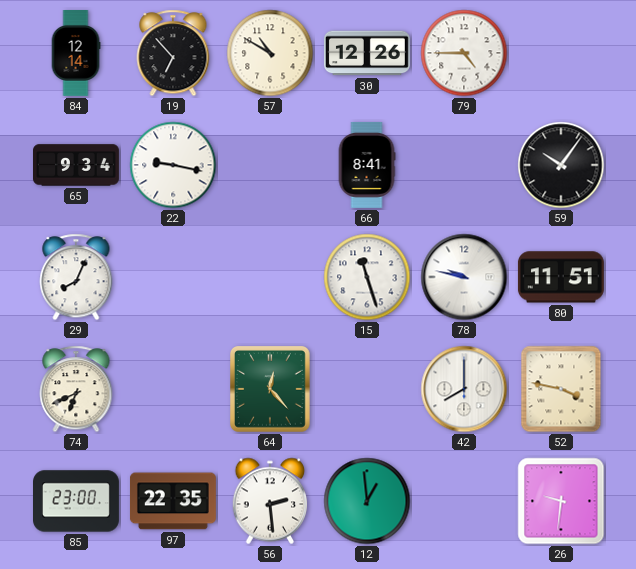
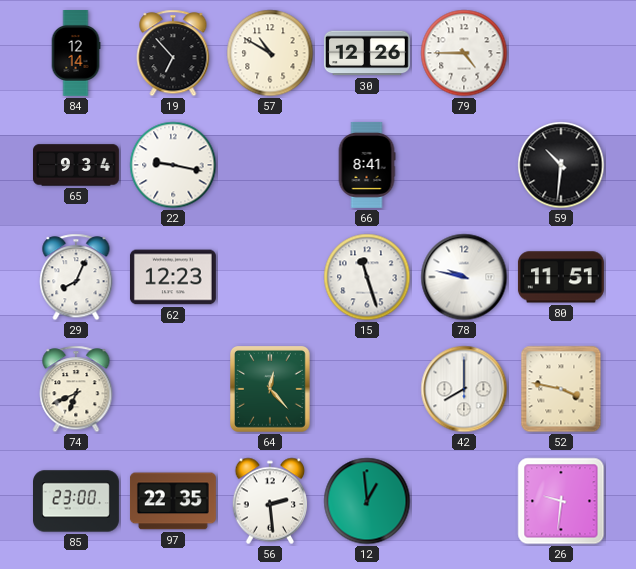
59: 10:06 -> 10:31
62: none -> 12:23
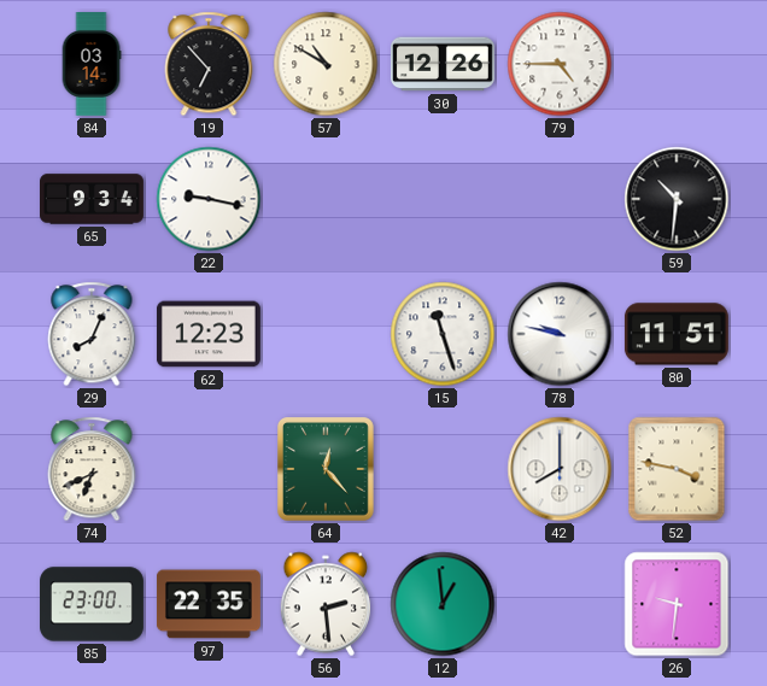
84: 12:14 -> 03:14
66: 8:41 -> none
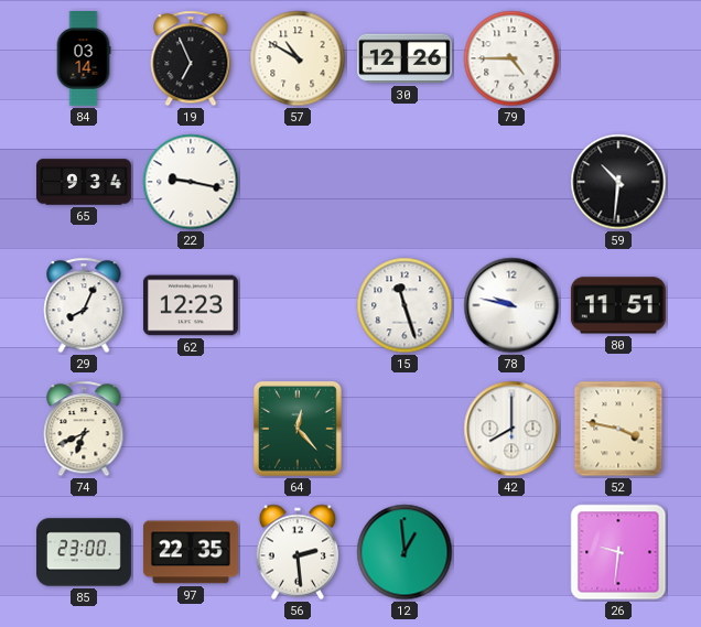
19: 6:53 -> 6:56
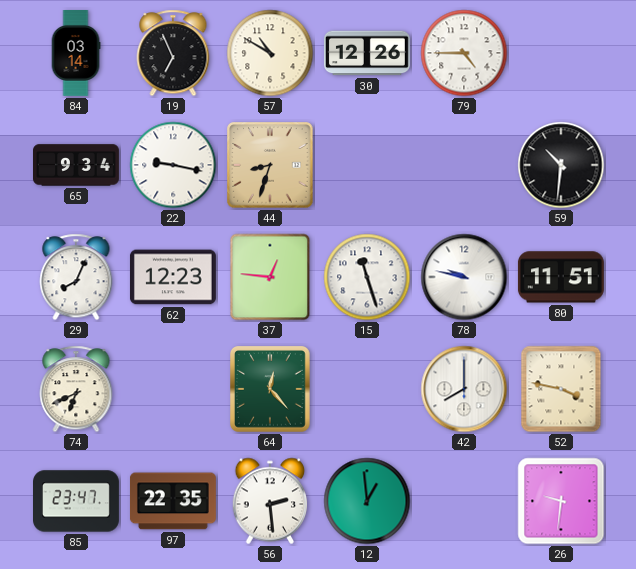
44: none -> 8:33
37: none -> 12:46
85: 23:00 -> 23:47
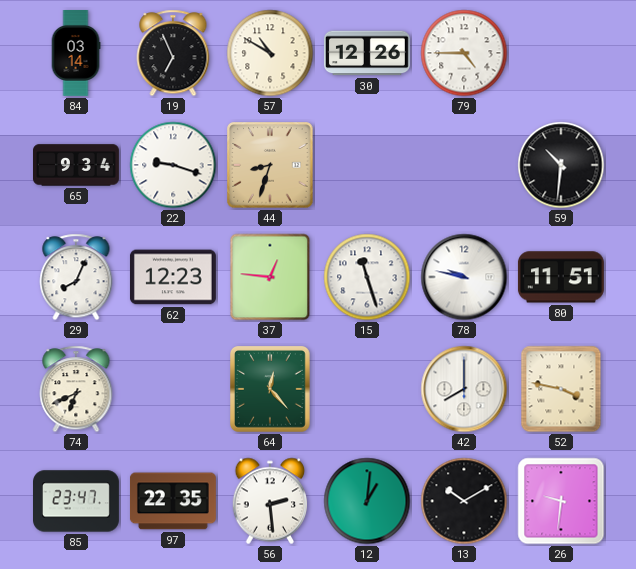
22: 9:17 -> 9:18
12: 12:59 -> 1:01
13: none -> 10:10
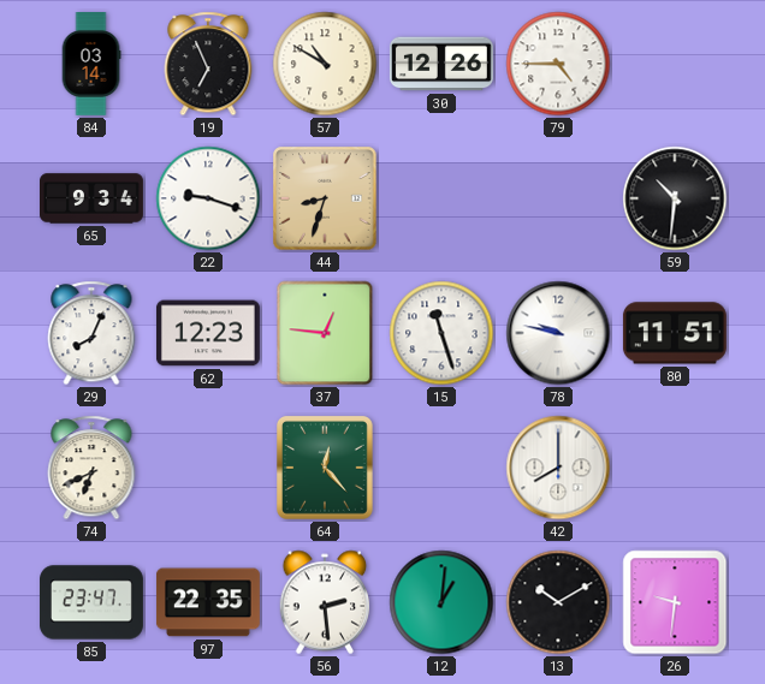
52: 3:47 -> none
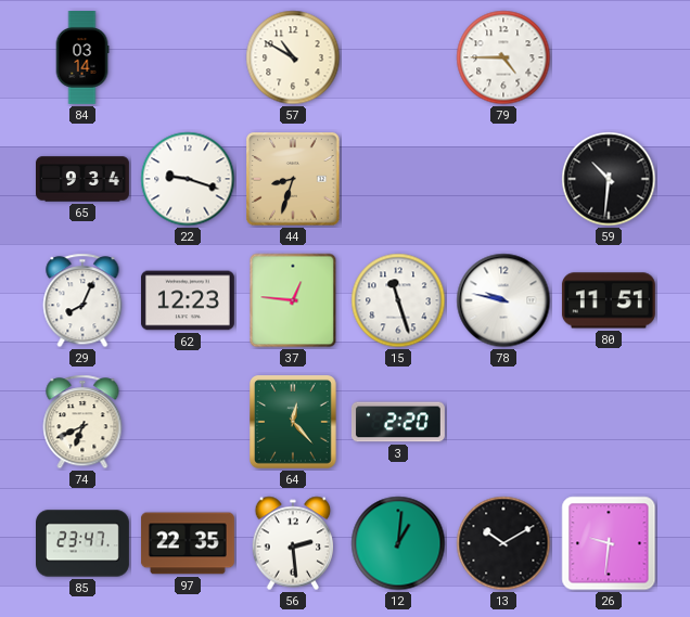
19: 6:56 -> none
30: 12:26 -> none
3: none -> 2:20
42: 8:00 -> none
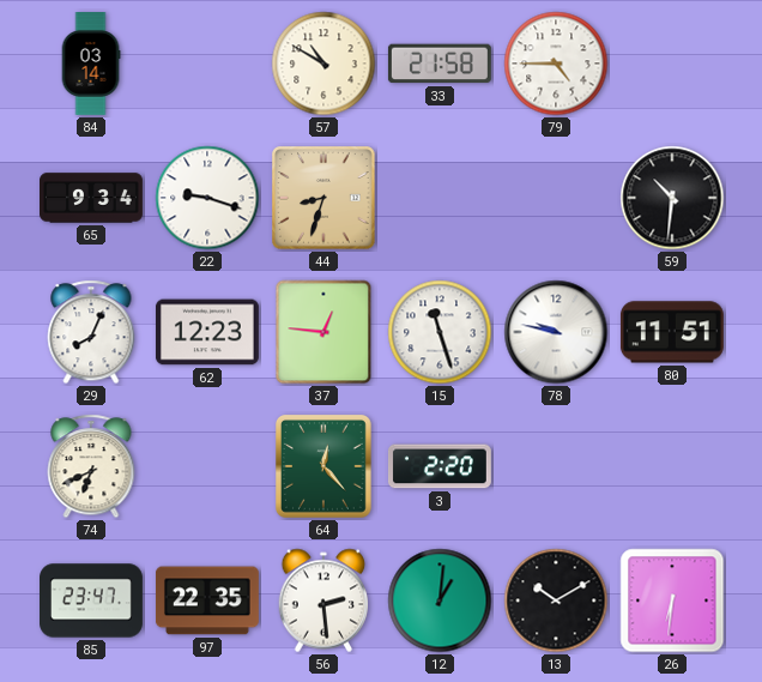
33: none -> 21:58
26: 9:31 -> 6:31
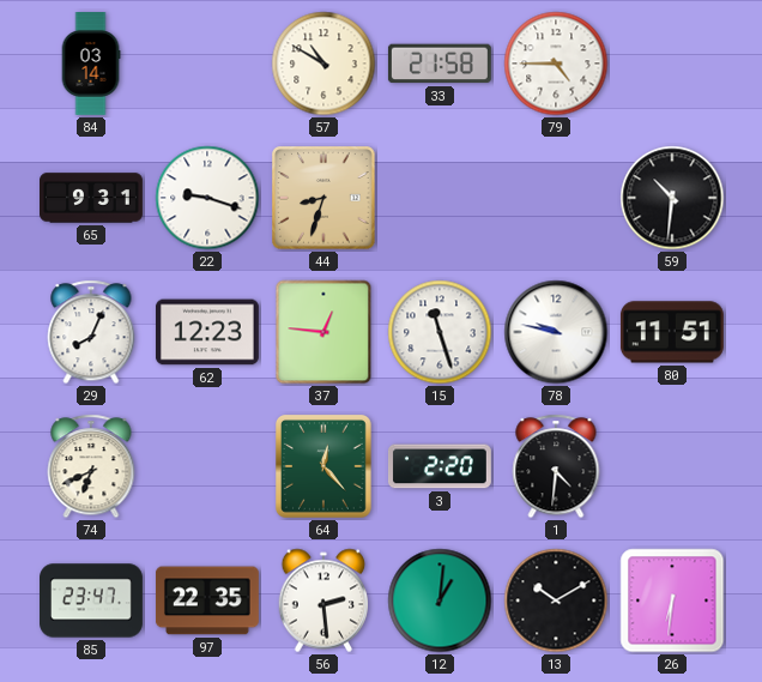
65: 9:34 -> 9:31
1: none -> 4:31
